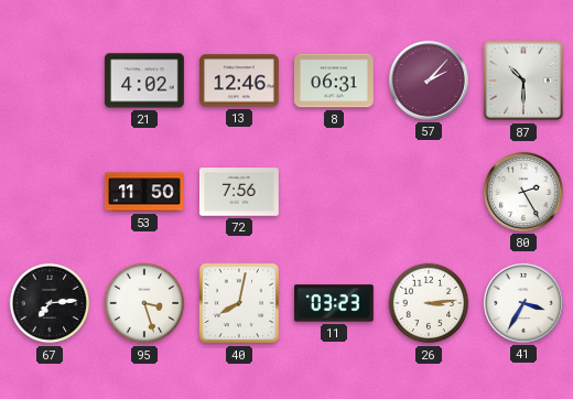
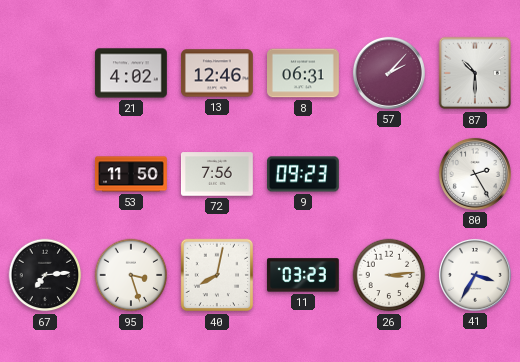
9: none -> 09:23
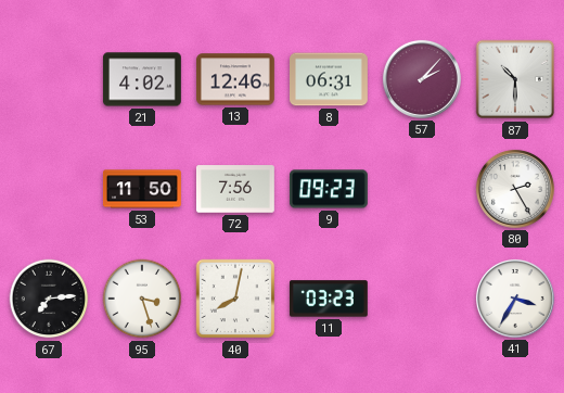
26: 3:14 -> none
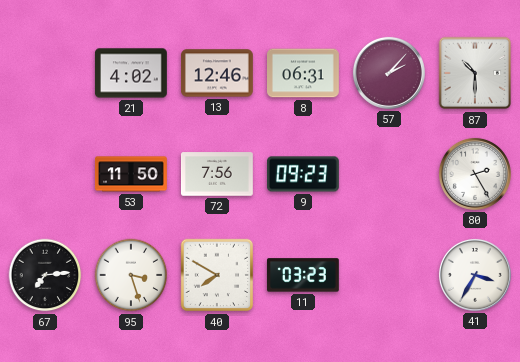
40: 8:02 -> 7:50
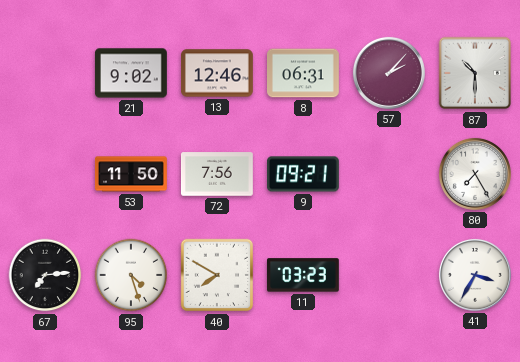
21: 4:02 -> 9:02
9: 09:23 -> 09:21
80: 2:25 -> 7:25
95: 3:27 -> 4:27
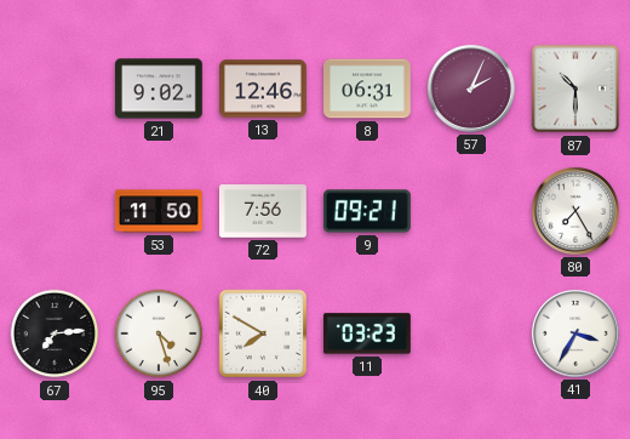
57: 2:07 -> 2:04
